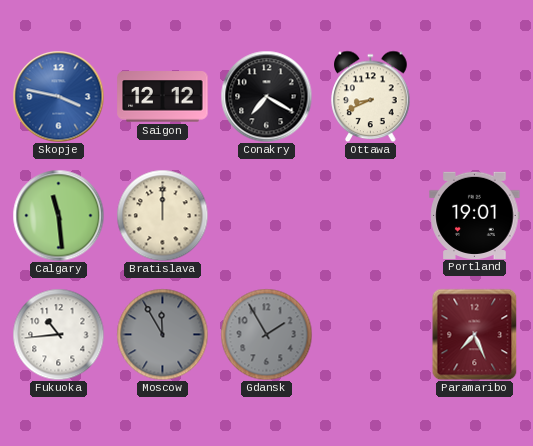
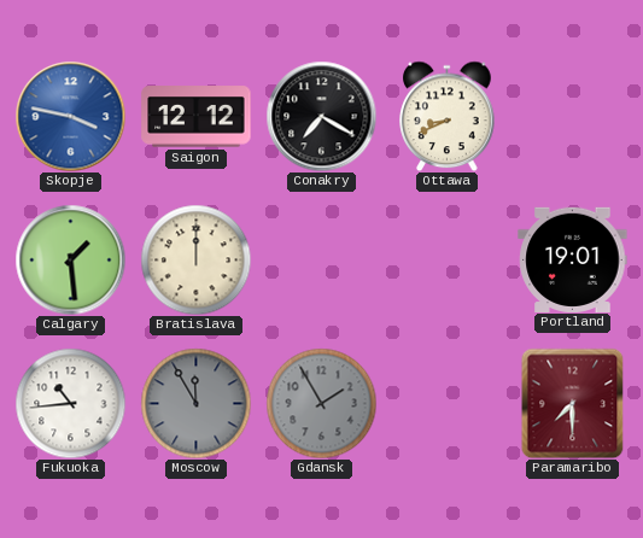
Calgary: 11:29 -> 1:29
Paramaribo: 7:26 -> 7:30
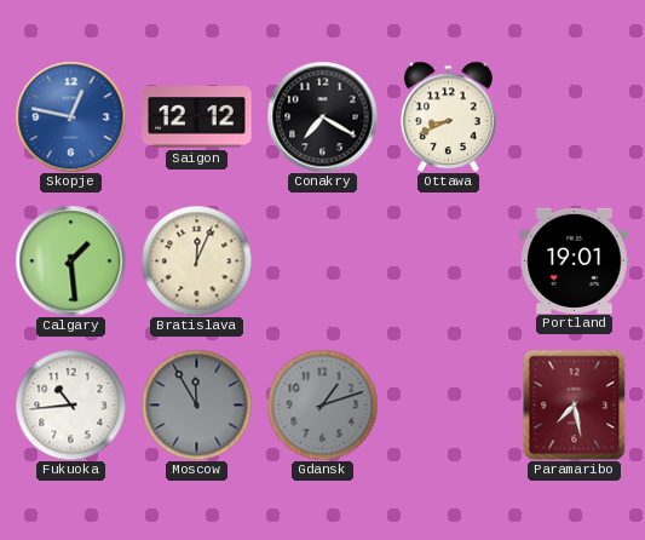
Skopje: 3:47 -> 12:47
Bratislava: 12:00 -> 12:04
Gdansk: 1:55 -> 1:12
Paramaribo: 7:30 -> 7:28
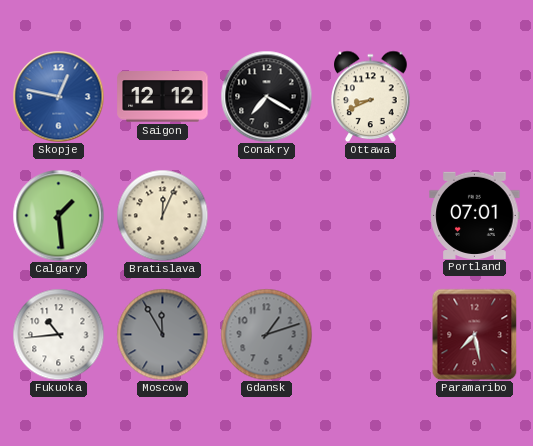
Portland: 19:01 -> 07:01
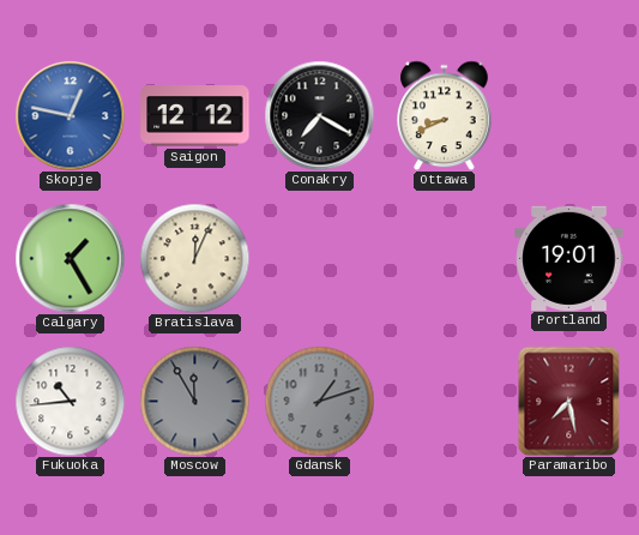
Calgary: 1:29 -> 1:25
Portland: 07:01 -> 19:01
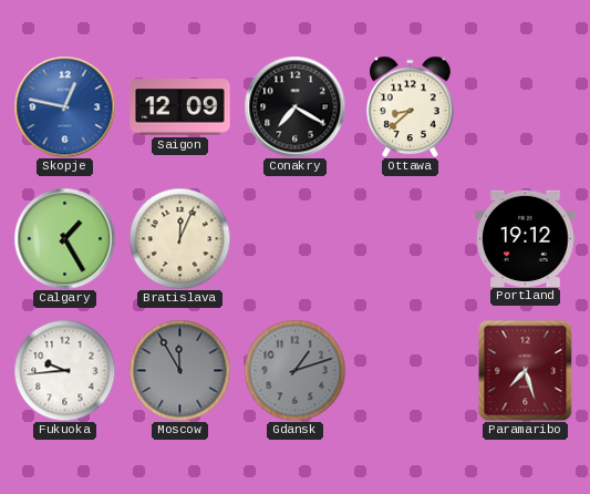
Saigon: 12:12 -> 12:09
Ottawa: 8:41 -> 8:38
Portland: 19:01 -> 19:12
Fukuoka: 10:44 -> 9:44
Paramaribo: 7:28 -> 7:27
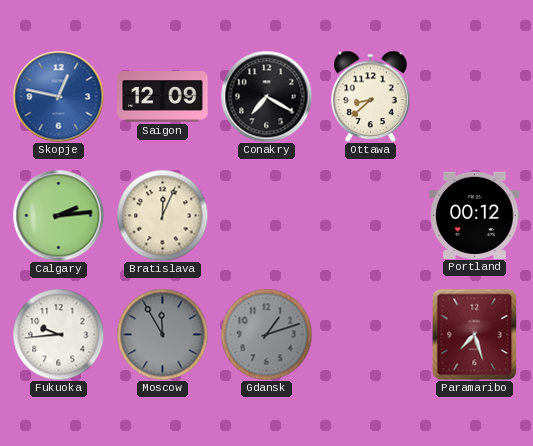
Calgary: 1:25 -> 2:14
Portland: 19:12 -> 00:12
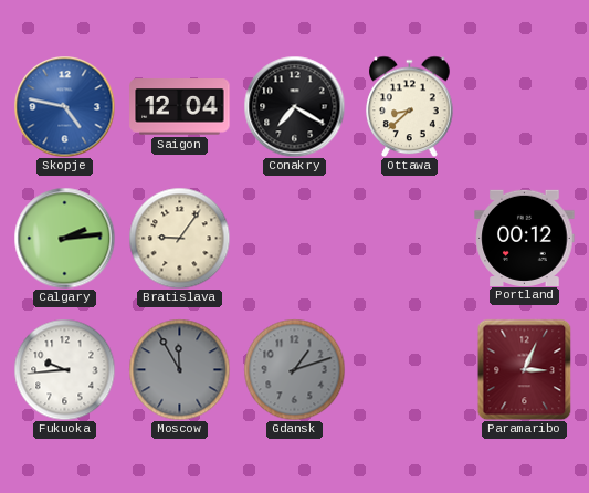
Skopje: 12:47 -> 4:47
Saigon: 12:09 -> 12:04
Bratislava: 12:04 -> 9:06
Paramaribo: 7:27 -> 3:04
